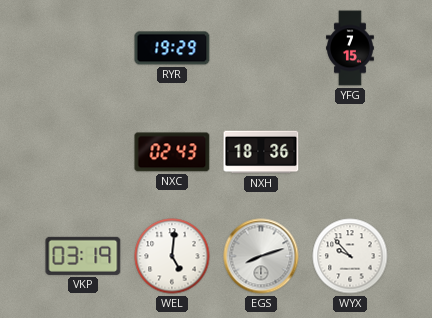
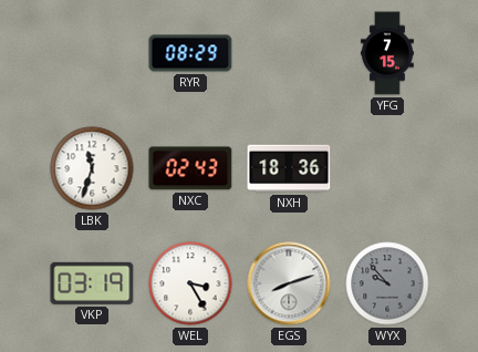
RYR: 19:29 -> 08:29
LBK: none -> 11:33
WEL: 5:01 -> 3:25
WYX dial: white -> grey
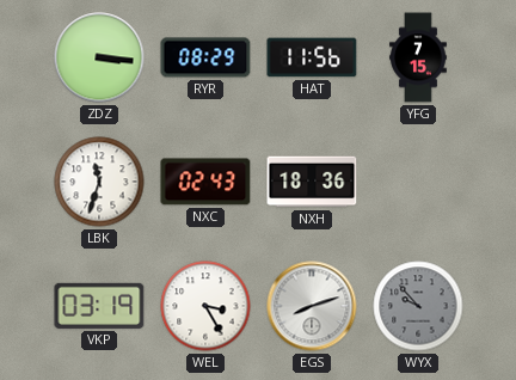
ZDZ: none -> 3:16
HAT: none -> 11:56
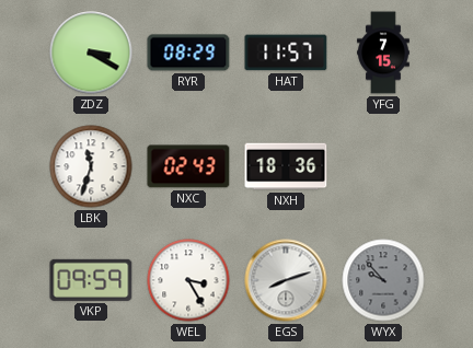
ZDZ: 3:16 -> 3:20
HAT: 11:56 -> 11:57
VKP: 03:19 -> 09:59
